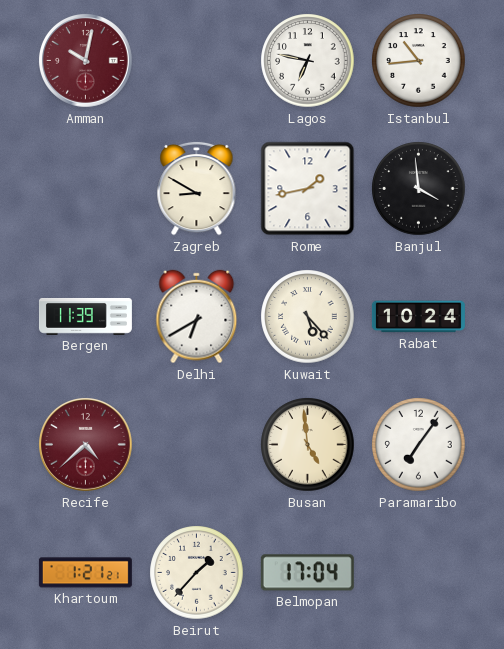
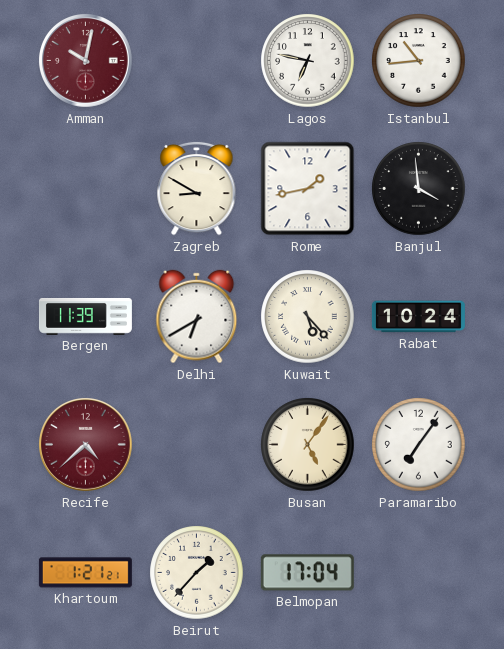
Busan: 4:59 -> 5:06
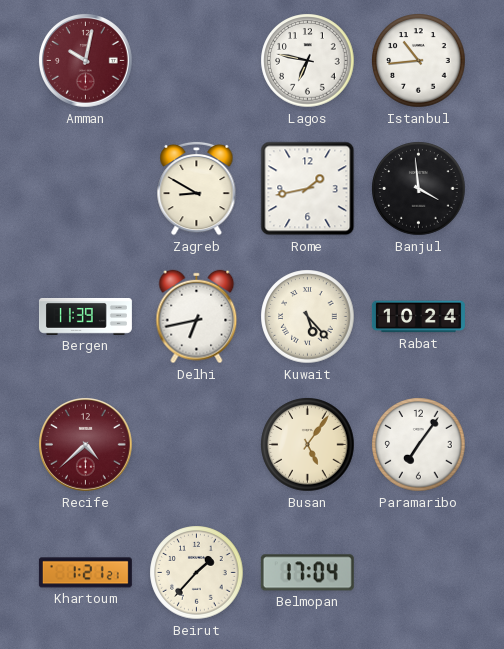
Delhi: 6:40 -> 6:43
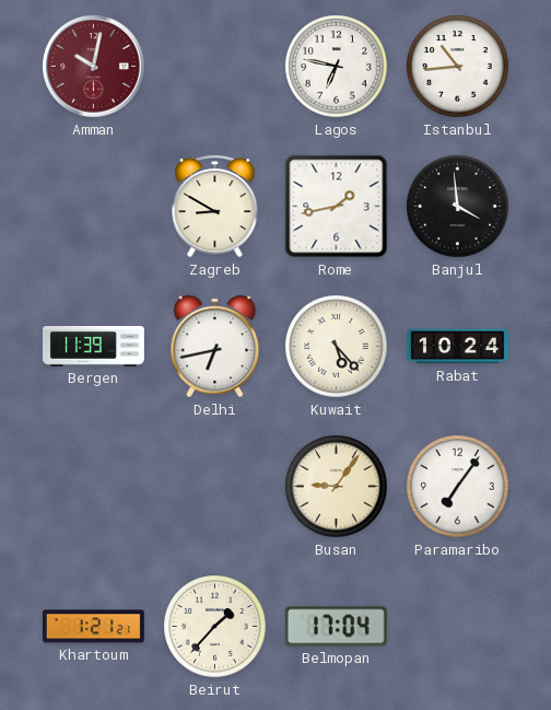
Recife: 4:38 -> none
Busan: 5:06 -> 9:06
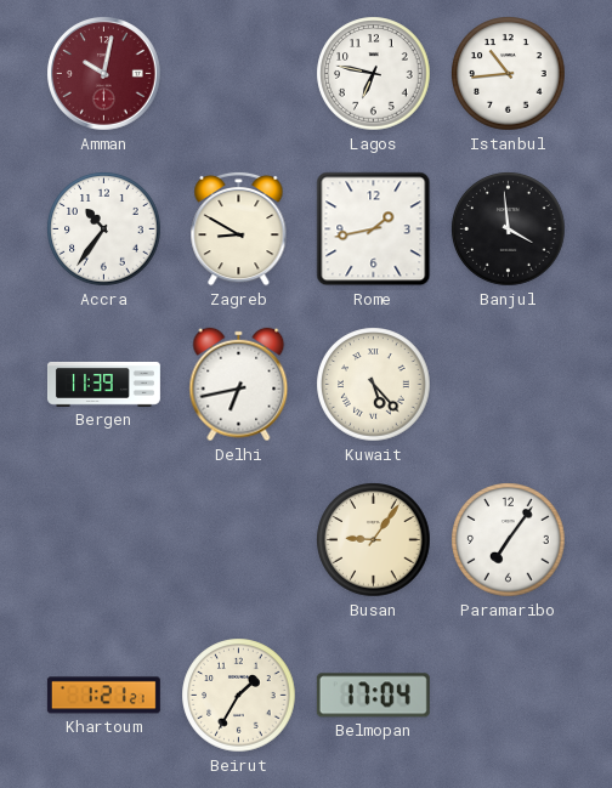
Accra: none -> 10:36
Rabat: 10:24 -> none
Beirut: 1:37 -> 1:35
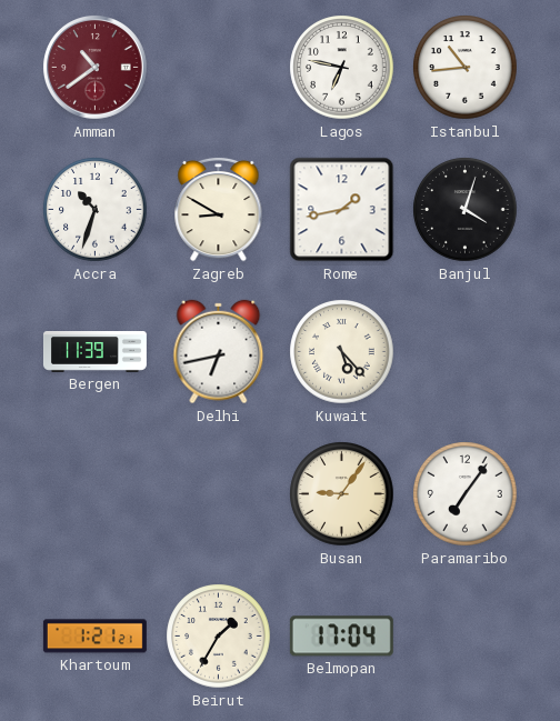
Amman: 10:02 -> 10:39
Accra: 10:36 -> 10:33
Banjul: 3:59 -> 4:03
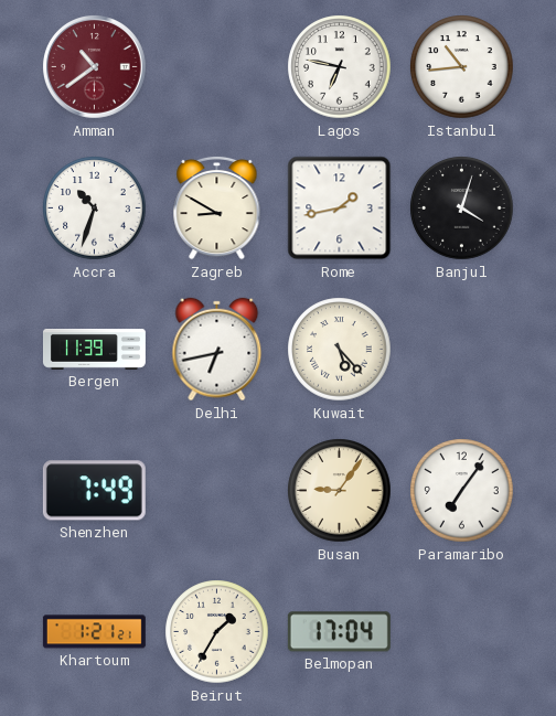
Shenzhen: none -> 7:49
